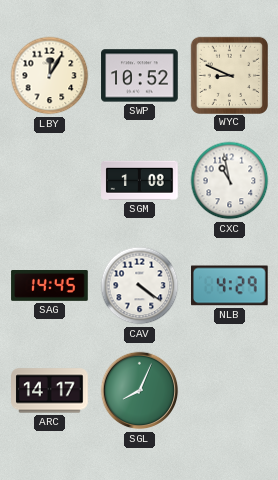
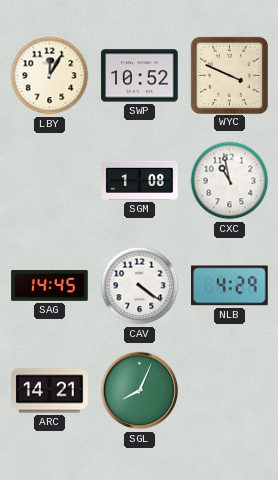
WYC: 8:49 -> 3:49
ARC: 14:17 -> 14:21
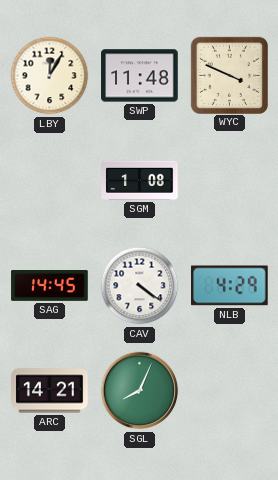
SWP: 10:52 -> 11:48
CXC: 10:58 -> none
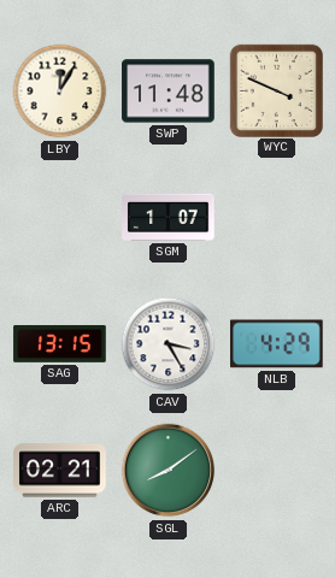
SGM: 1:08 -> 1:07
SAG: 14:45 -> 13:15
CAV: 4:21 -> 3:25
ARC: 14:21 -> 02:21
SGL: 8:04 -> 8:09
